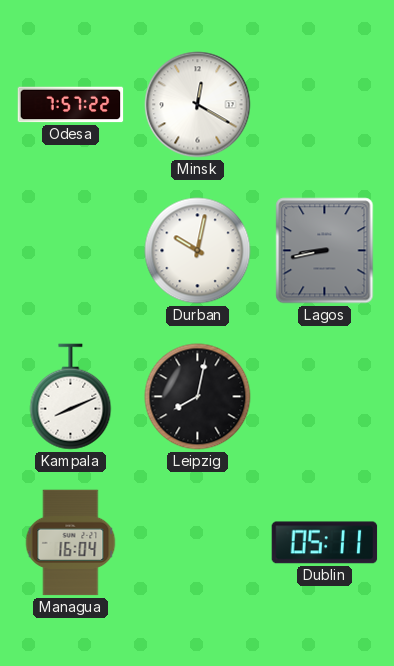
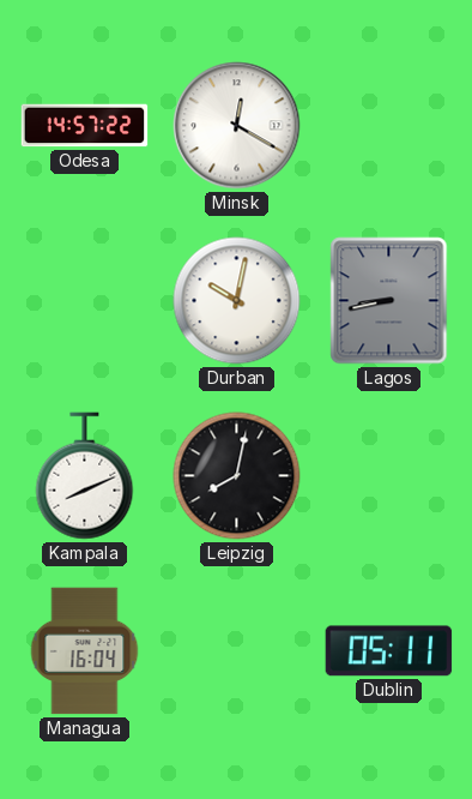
Odesa: 7:57 -> 14:57
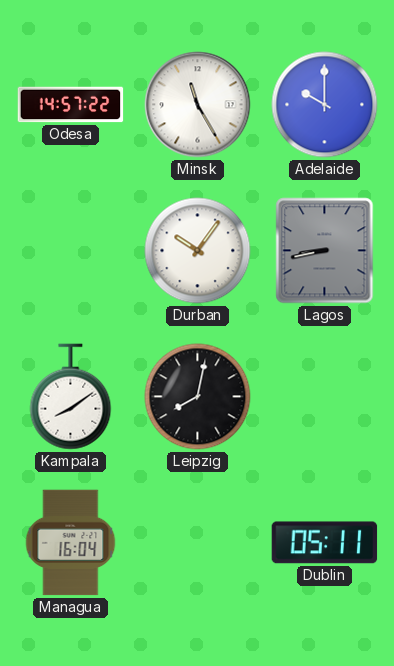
Minsk: 12:20 -> 11:25
Adelaide: none -> 10:00
Durban: 10:02 -> 10:06
Kampala: 8:11 -> 8:09
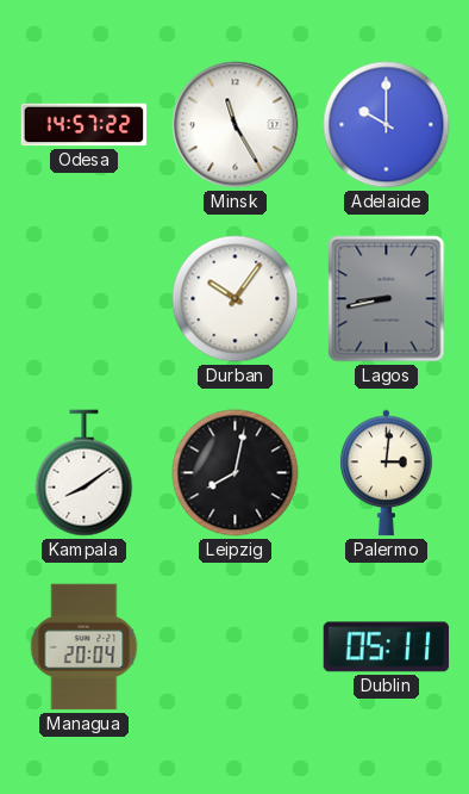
Palermo: none -> 3:01
Managua: 16:04 -> 20:04
